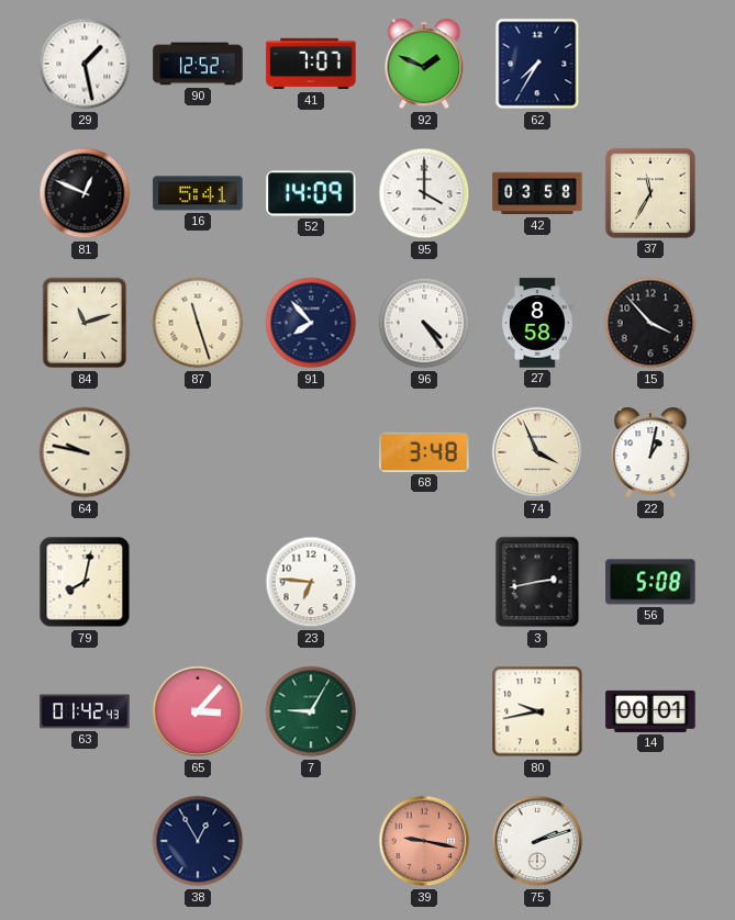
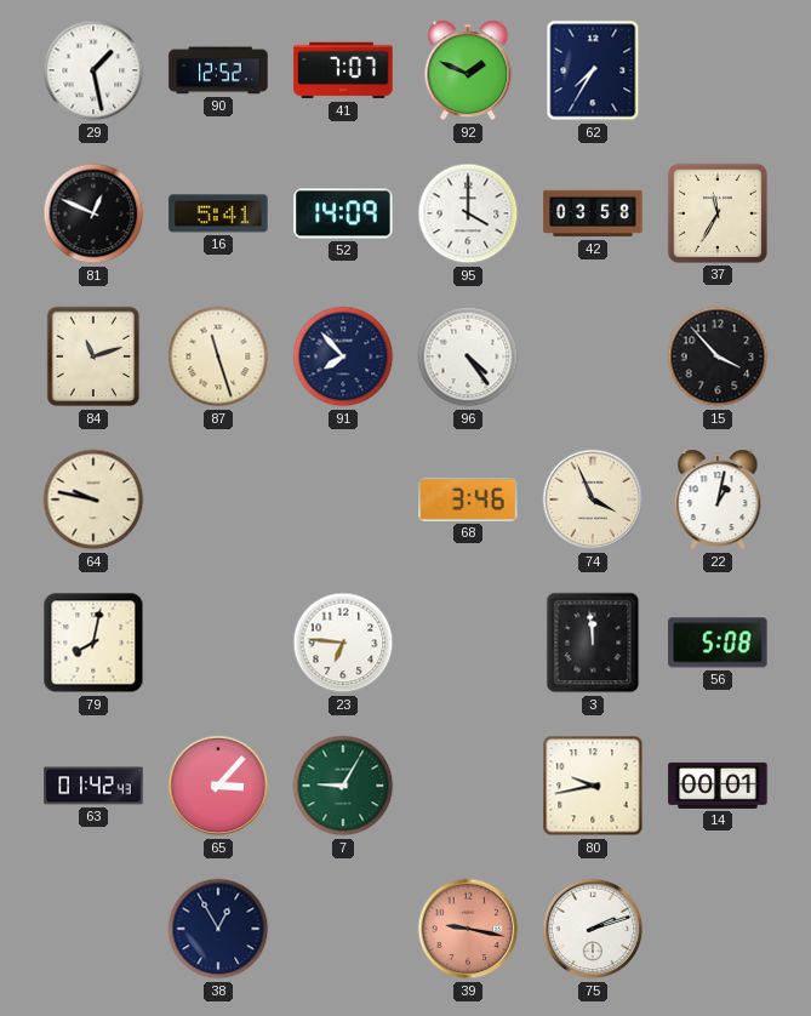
27: 8:58 -> none
68: 3:48 -> 3:46
3: 2:43 -> 11:59
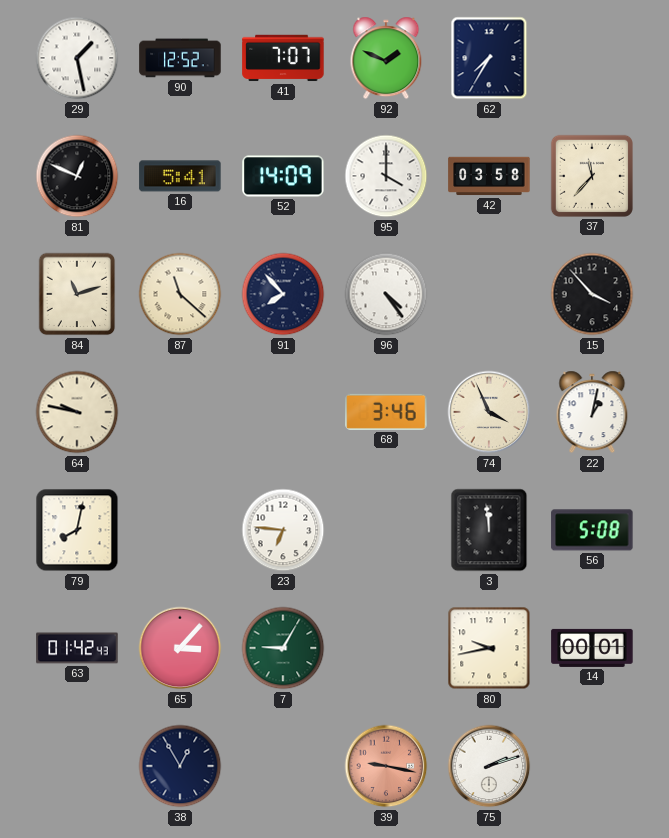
37: 11:35 -> 11:37
87: 11:27 -> 11:22
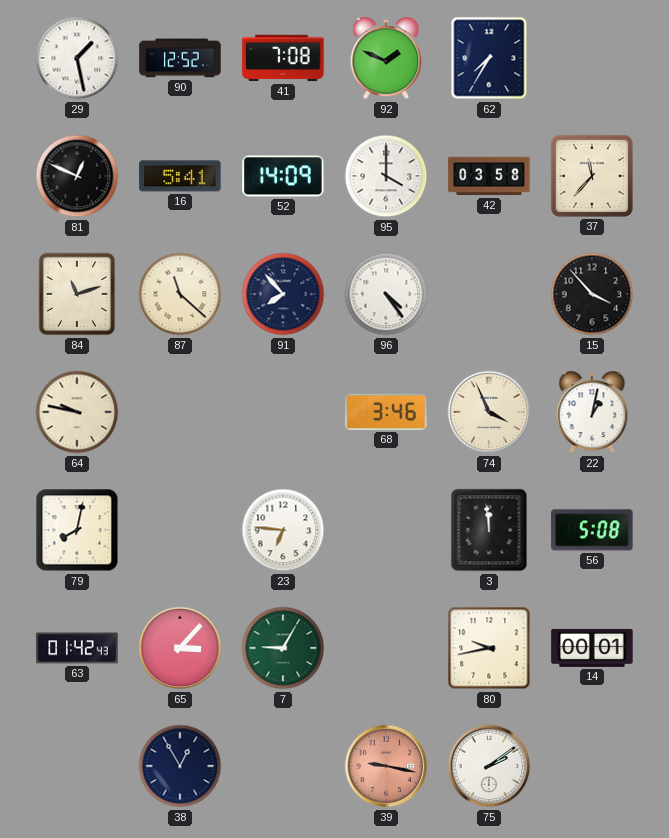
41: 7:07 -> 7:08
75: 2:12 -> 2:09
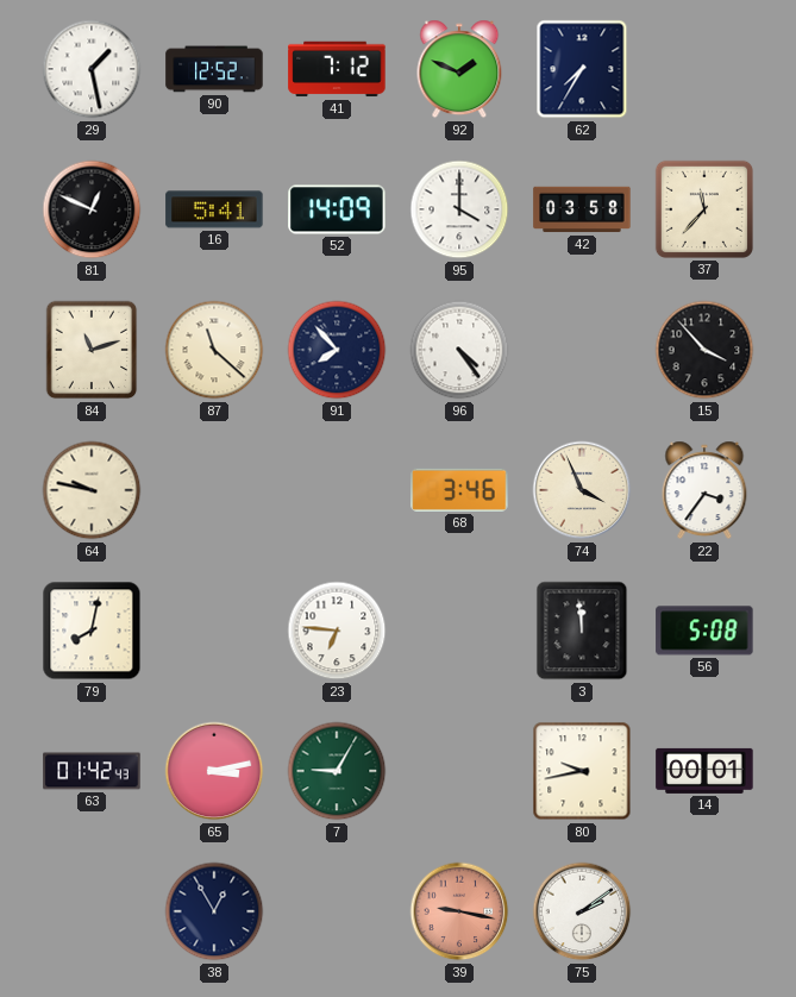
41: 7:08 -> 7:12
22: 1:02 -> 3:36
65: 3:07 -> 3:13
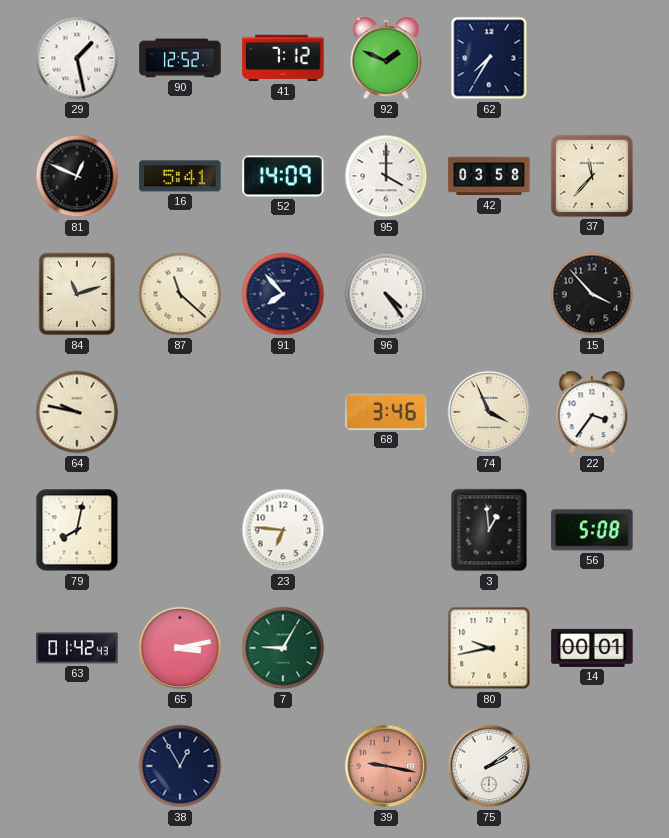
3: 11:59 -> 12:59
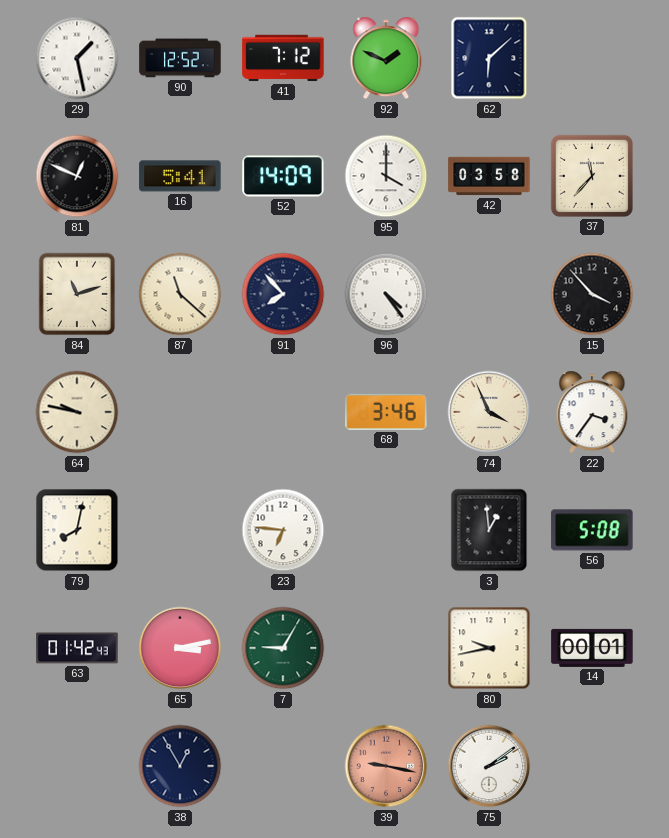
62: 7:35 -> 6:08
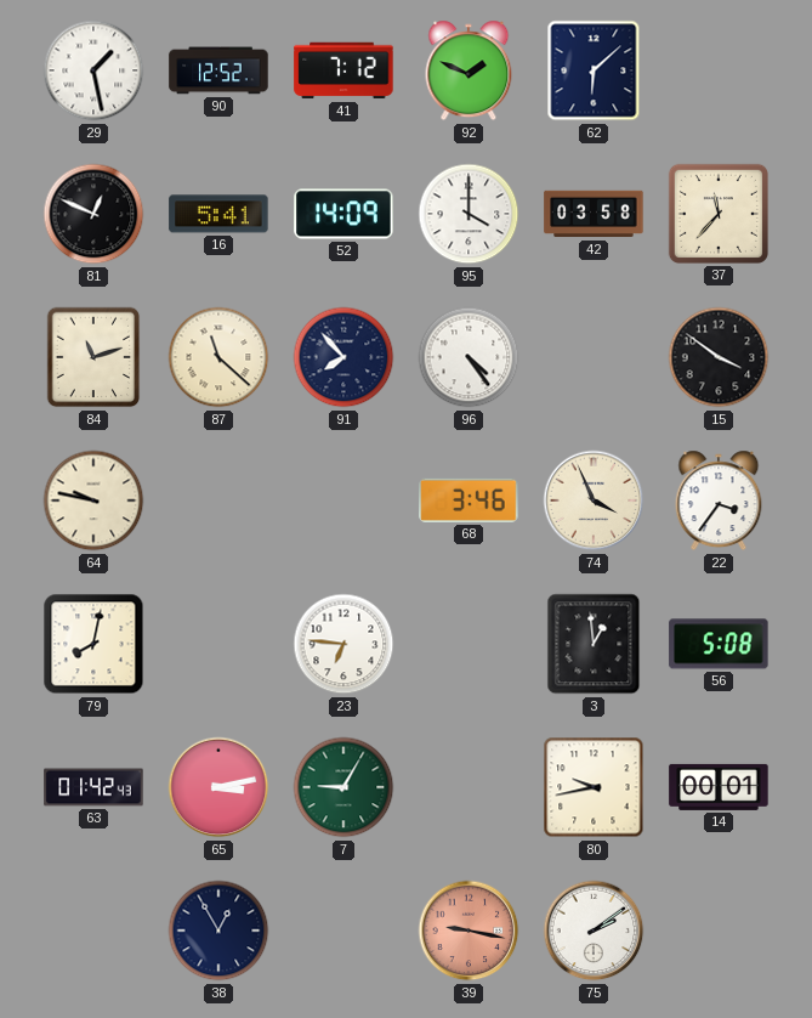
15: 3:53 -> 3:51
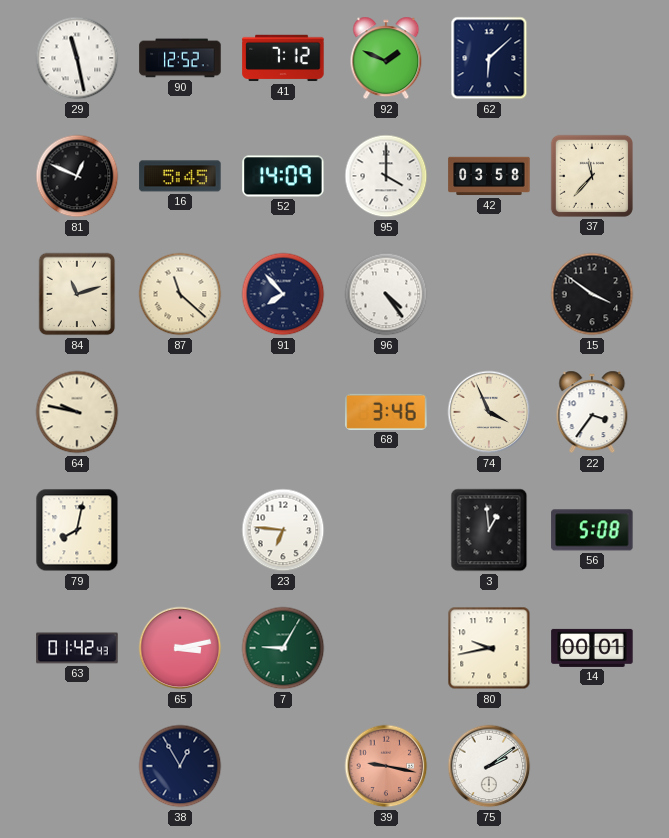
29: 1:28 -> 11:28
16: 5:41 -> 5:45
